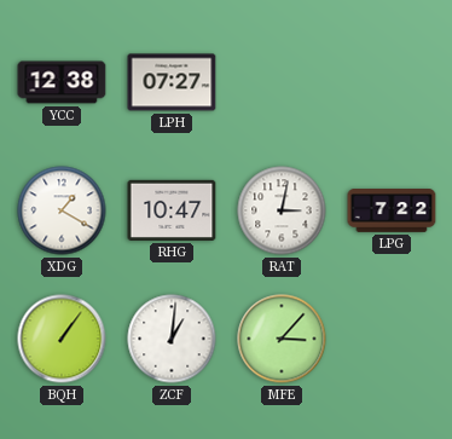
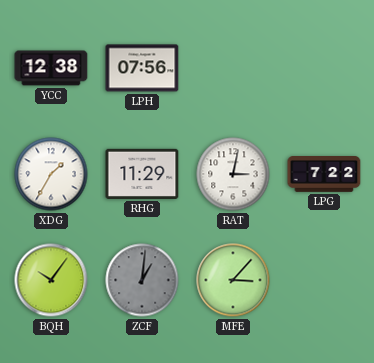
LPH: 07:27 -> 07:56
XDG: 1:20 -> 1:35
RHG: 10:47 -> 11:29
BQH: 1:06 -> 10:06
ZCF dial: white -> grey
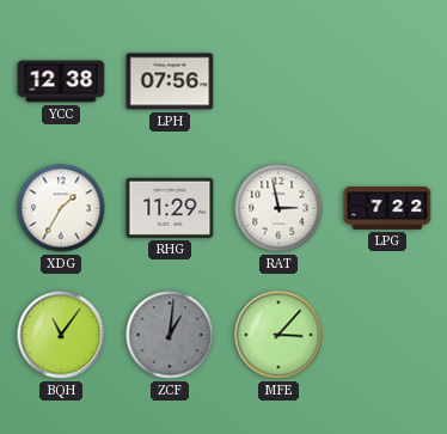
RAT: 3:02 -> 2:58
BQH: 10:06 -> 11:06
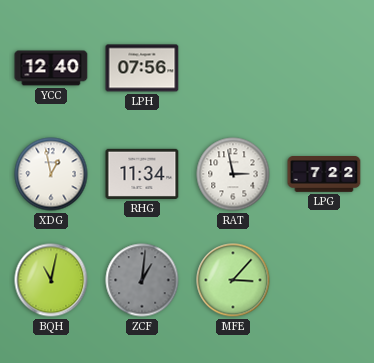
YCC: 12:38 -> 12:40
XDG: 1:35 -> 12:58
RHG: 11:29 -> 11:34
BQH: 11:06 -> 11:02
